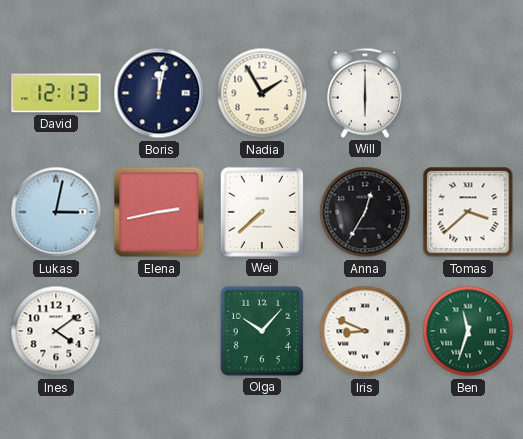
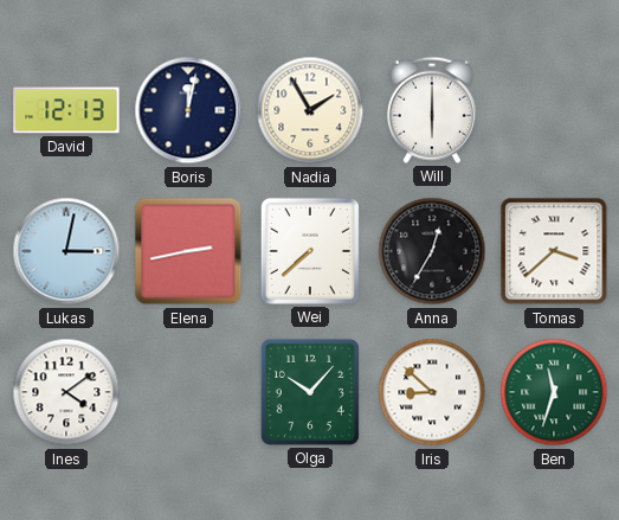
Iris: 8:49 -> 8:52
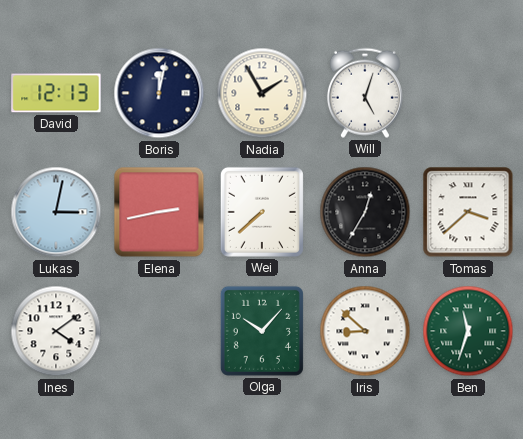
Will: 6:00 -> 5:03
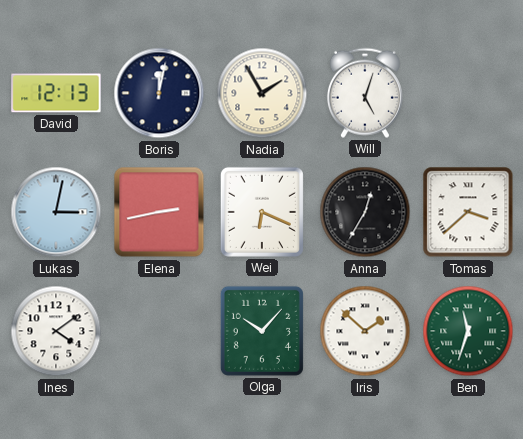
Wei: 7:38 -> 6:19
Iris: 8:52 -> 1:52
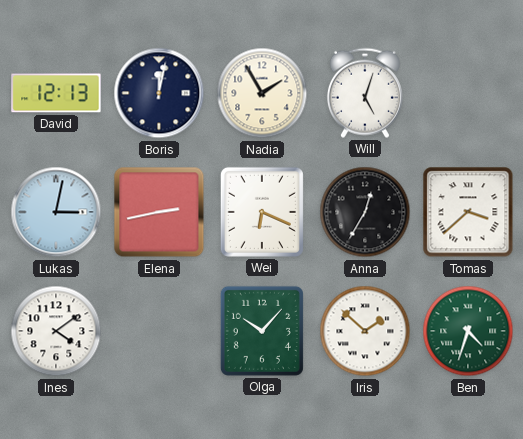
Ben: 11:33 -> 4:33
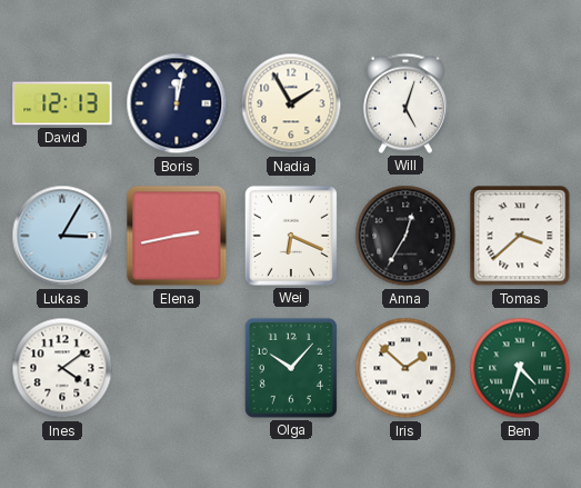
Lukas: 3:02 -> 3:05
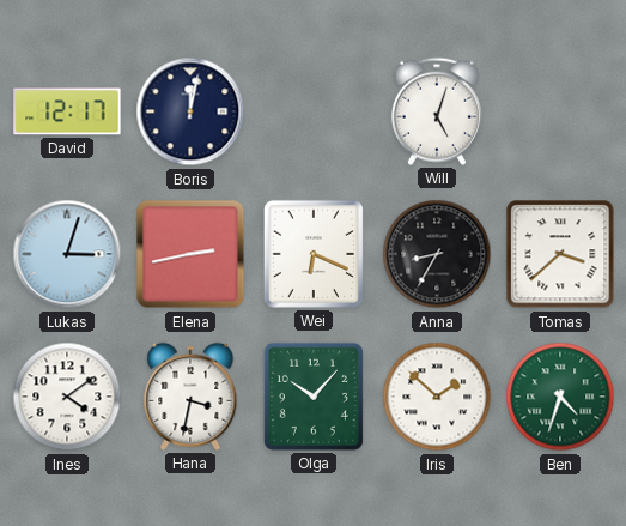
David: 12:13 -> 12:17
Nadia: 1:55 -> none
Lukas: 3:05 -> 3:03
Anna: 12:35 -> 8:35
Hana: none -> 3:32
